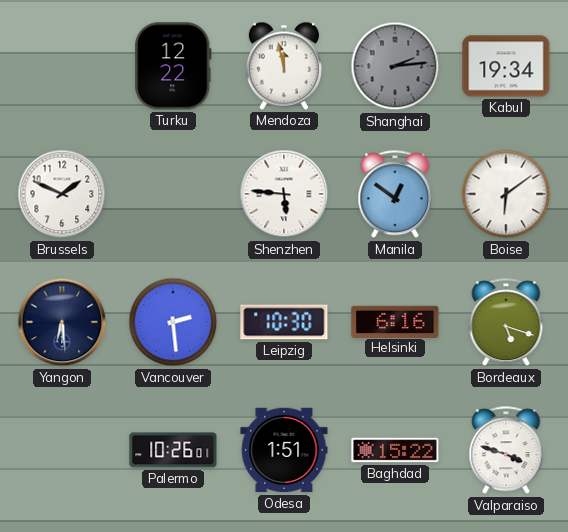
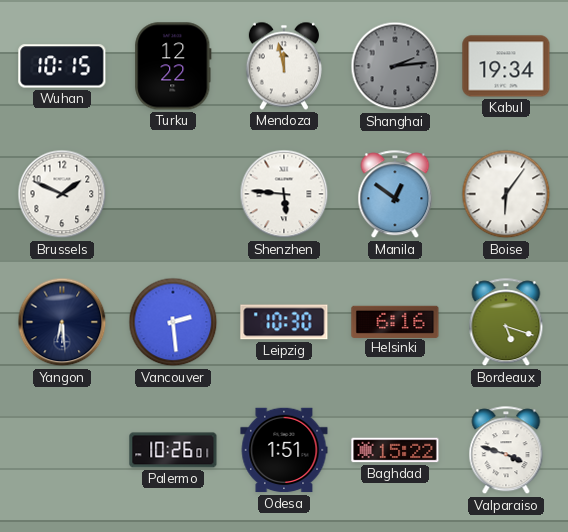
Wuhan: none -> 10:15
Boise: 6:09 -> 6:06
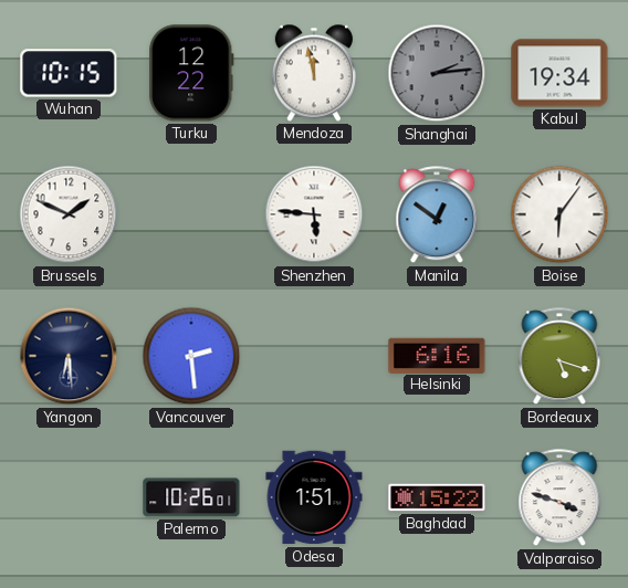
Leipzig: 10:30 -> none
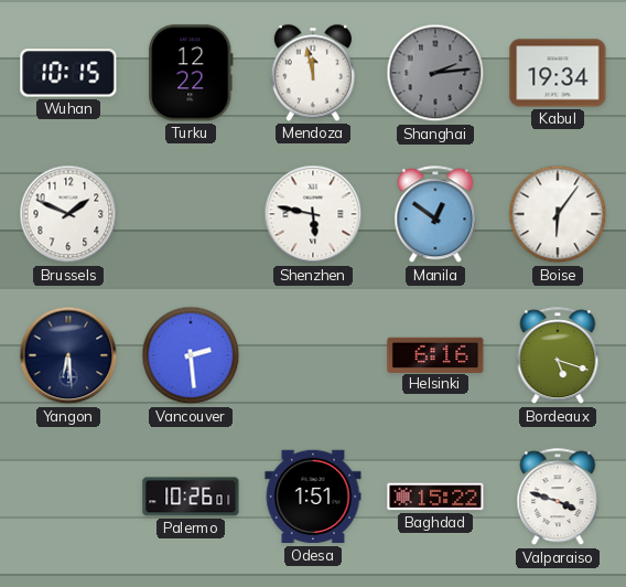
Shenzhen: 5:46 -> 5:47
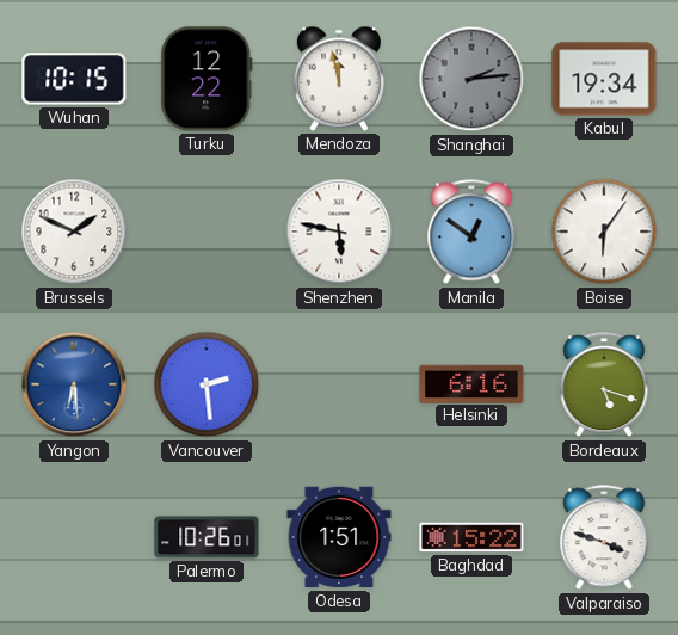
Yangon dial: navy -> blue
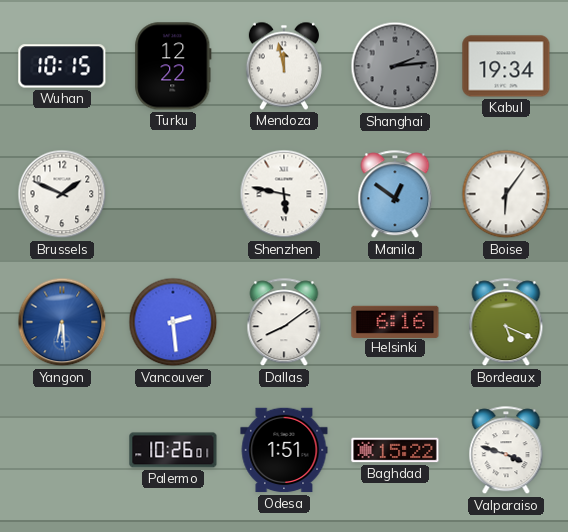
Dallas: none -> 8:09
Bordeaux: 5:18 -> 5:19
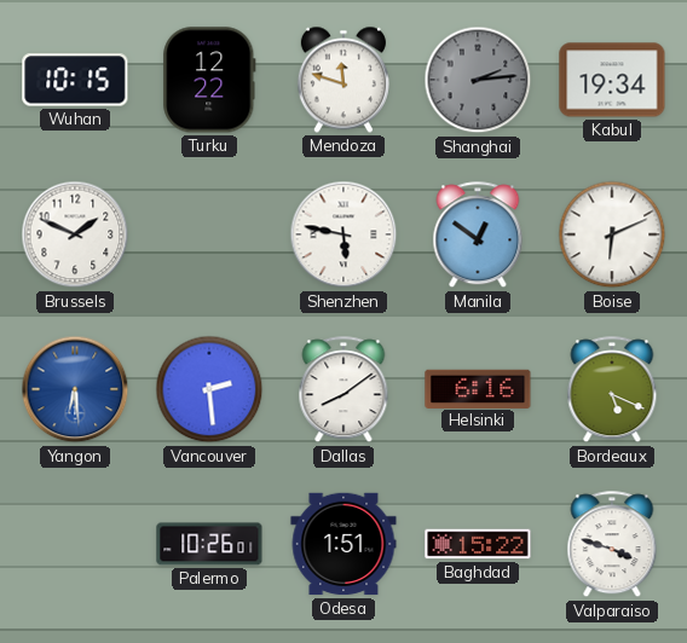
Mendoza: 11:58 -> 11:48
Boise: 6:06 -> 6:11
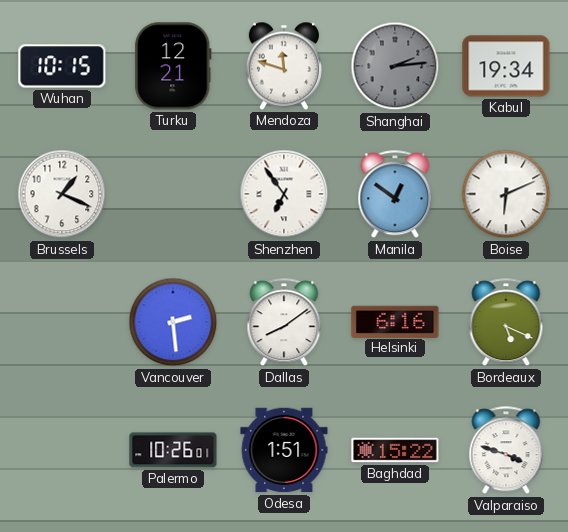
Turku: 12:22 -> 12:21
Brussels: 1:49 -> 1:19
Shenzhen: 5:47 -> 6:54
Yangon: 6:29 -> none
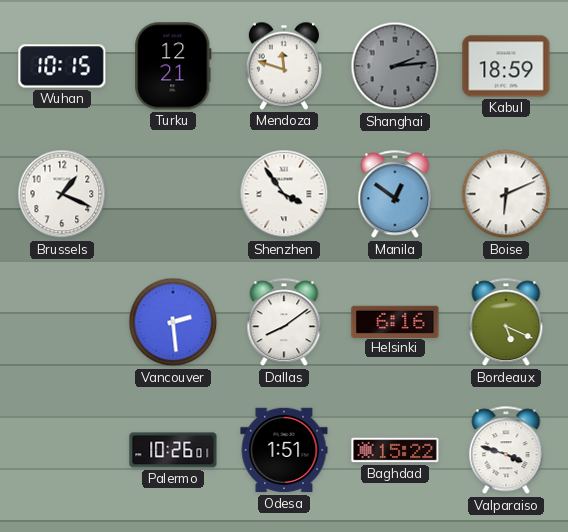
Kabul: 19:34 -> 18:59
Shenzhen: 6:54 -> 3:54
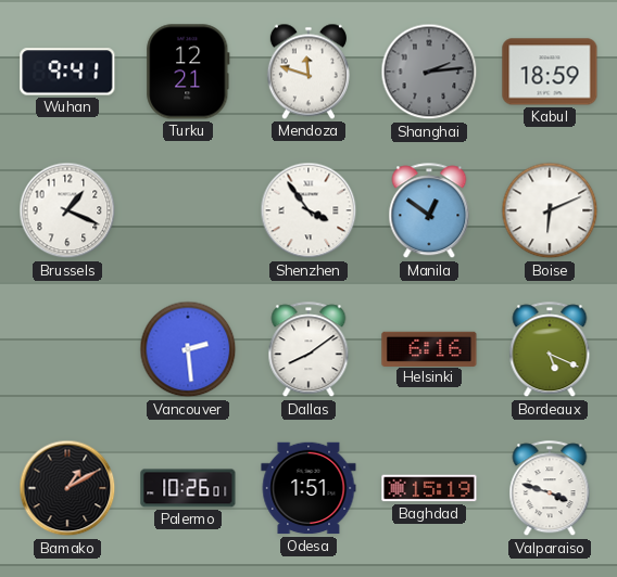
Wuhan: 10:15 -> 9:41
Bamako: none -> 1:10
Baghdad: 15:22 -> 15:19
